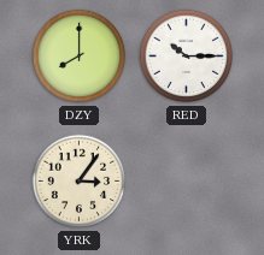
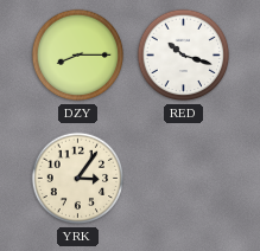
DZY: 8:00 -> 8:15
RED: 10:15 -> 10:18
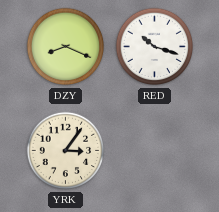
DZY: 8:15 -> 8:19
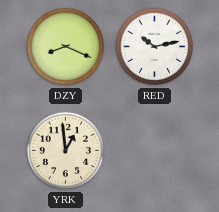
RED: 10:18 -> 10:13
YRK: 3:06 -> 12:59
